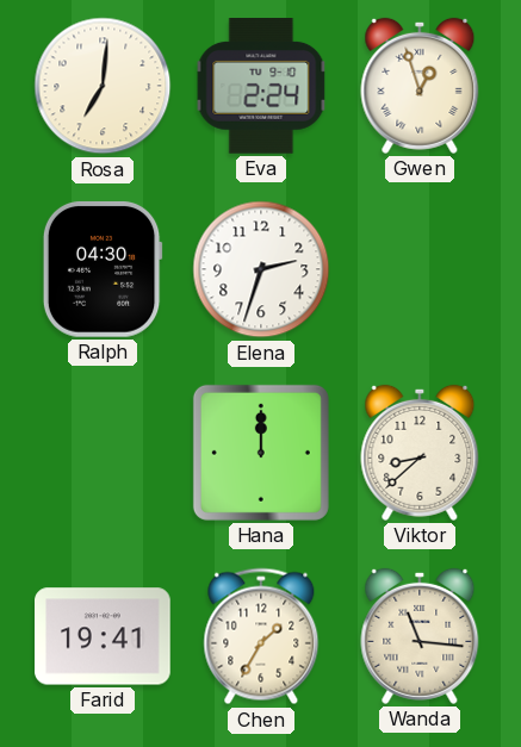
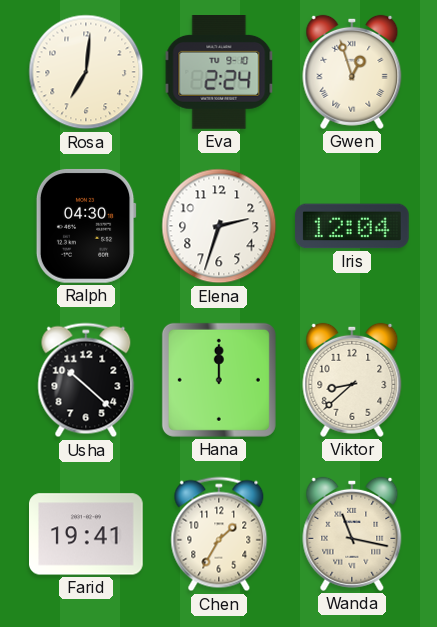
Iris: none -> 12:04
Usha: none -> 10:22
Wanda: 11:16 -> 11:17
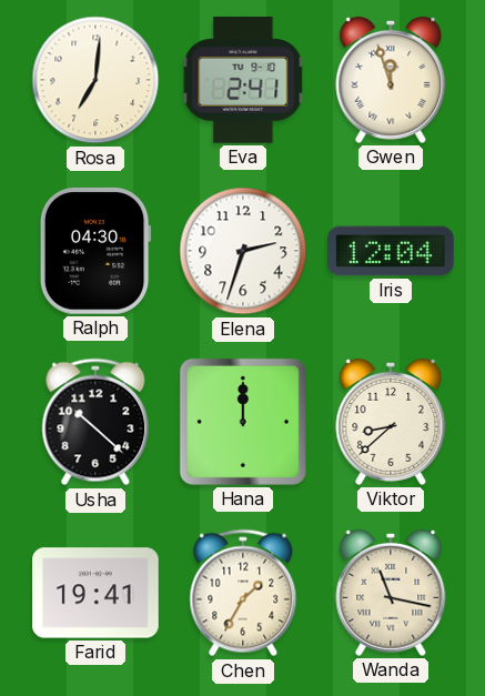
Eva: 2:24 -> 2:41
Gwen: 12:57 -> 11:57
